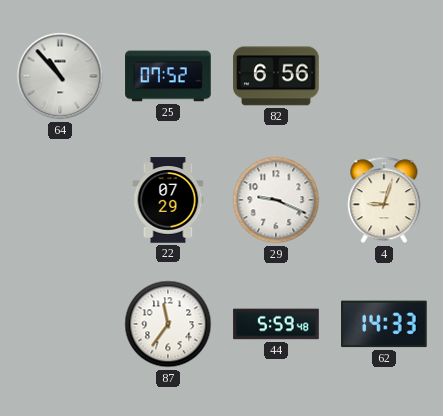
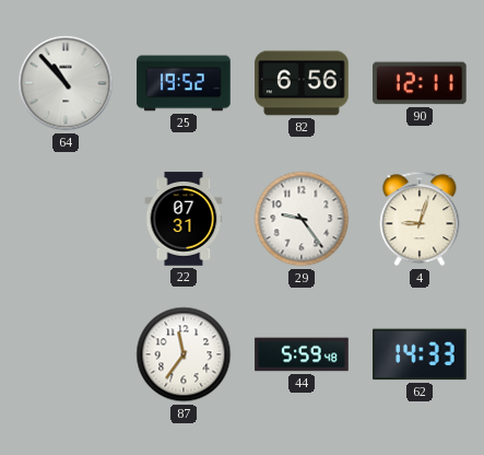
25: 07:52 -> 19:52
90: none -> 12:11
22: 07:29 -> 07:31
29: 9:19 -> 9:24
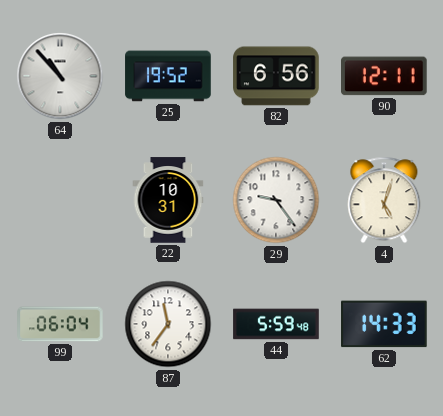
22: 07:31 -> 10:31
4: 9:03 -> 5:03
99: none -> 06:04
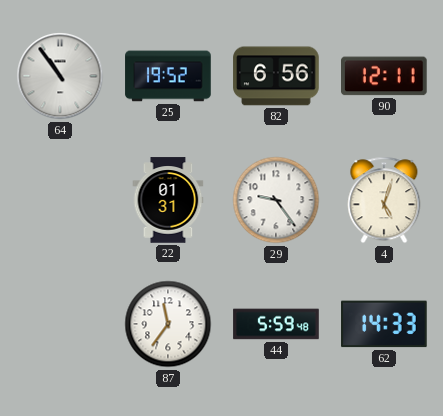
64: 10:53 -> 10:54
22: 10:31 -> 01:31
99: 06:04 -> none
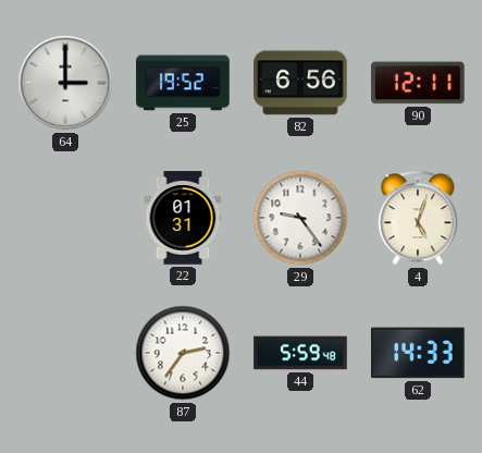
64: 10:54 -> 3:00
87: 11:36 -> 2:36
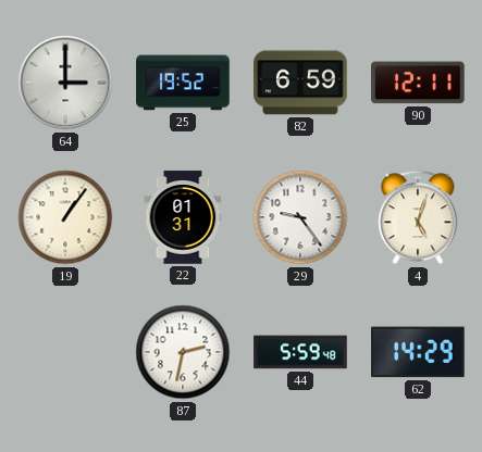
82: 6:56 -> 6:59
19: none -> 1:06
87: 2:36 -> 2:32
62: 14:33 -> 14:29
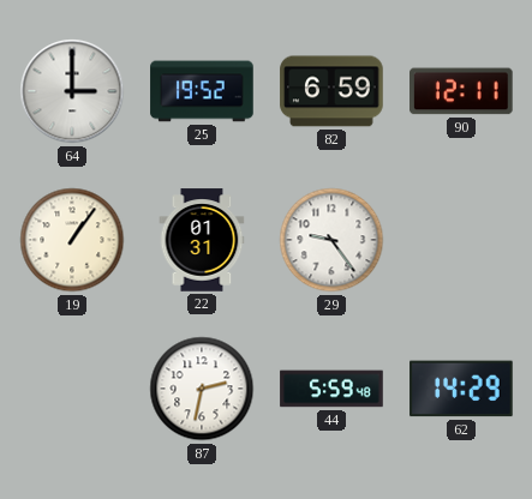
4: 5:03 -> none
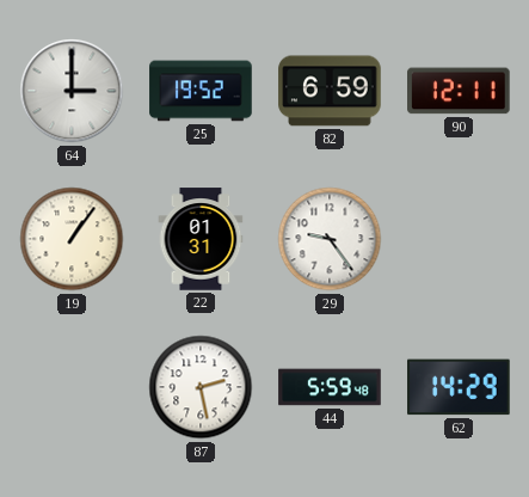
87: 2:32 -> 2:28
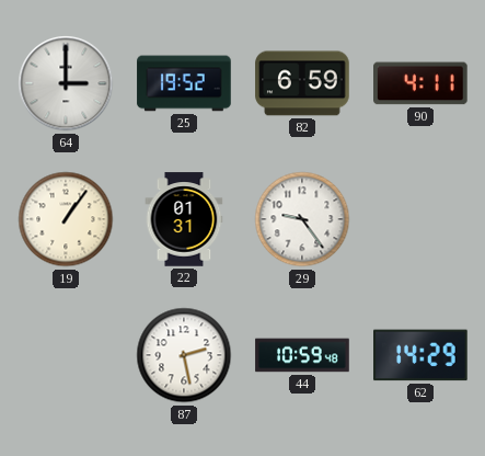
90: 12:11 -> 4:11
44: 5:59 -> 10:59
